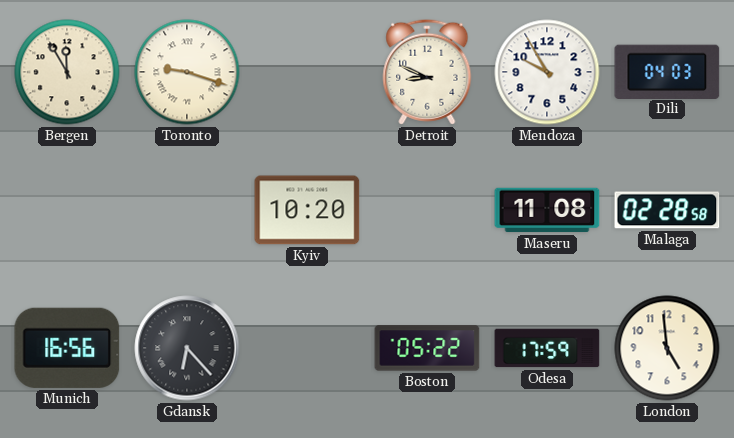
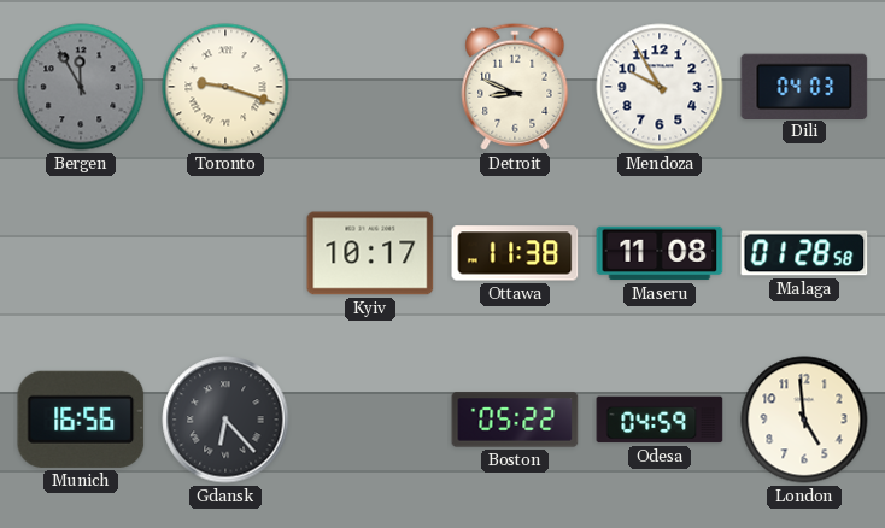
Bergen dial: cream -> grey
Kyiv: 10:20 -> 10:17
Ottawa: none -> 11:38
Malaga: 02:28 -> 01:28
Odesa: 17:59 -> 04:59
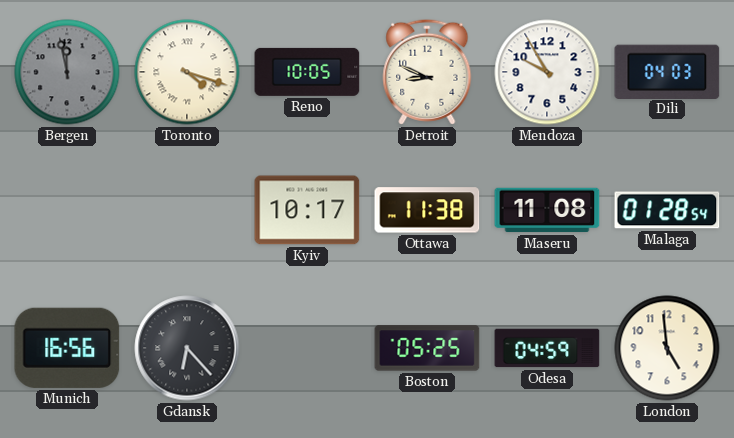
Bergen: 11:55 -> 11:58
Toronto: 9:18 -> 4:18
Reno: none -> 10:05
Malaga: 01:28:58 -> 01:28:54
Boston: 05:22 -> 05:25
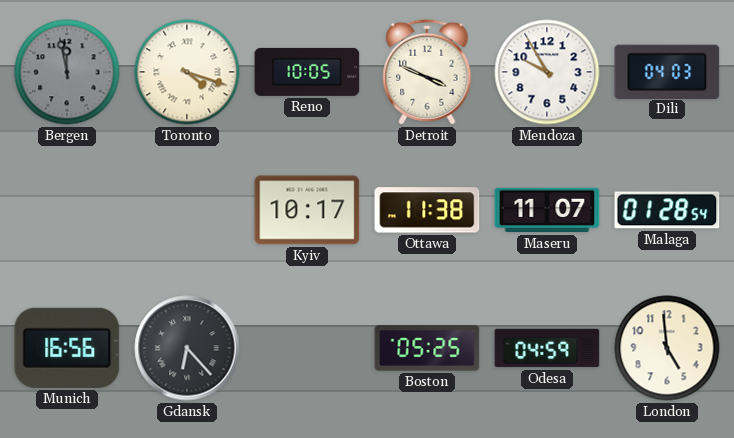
Detroit: 8:49 -> 3:49
Maseru: 11:08 -> 11:07
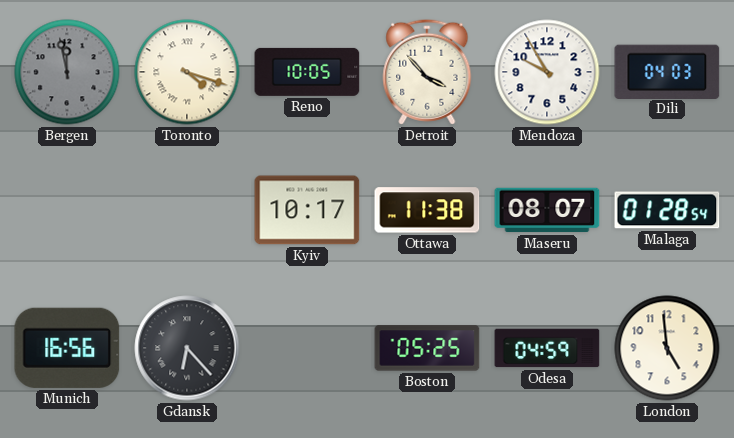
Detroit: 3:49 -> 3:53
Maseru: 11:07 -> 08:07
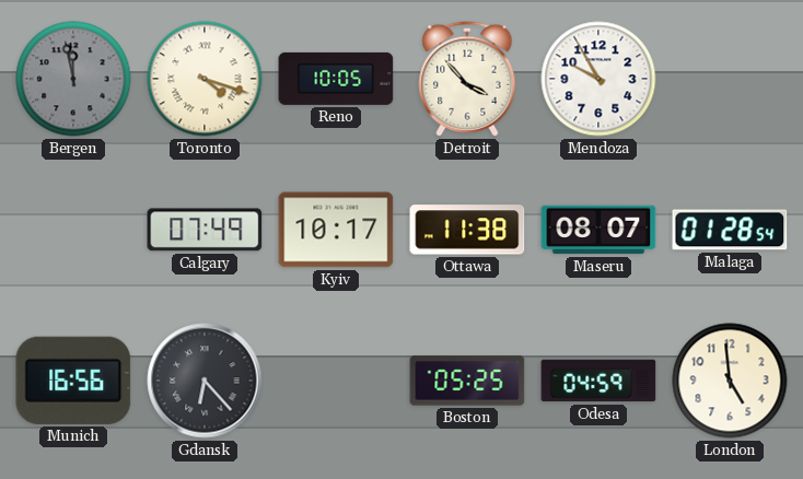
Dili: 04:03 -> none
Calgary: none -> 07:49
